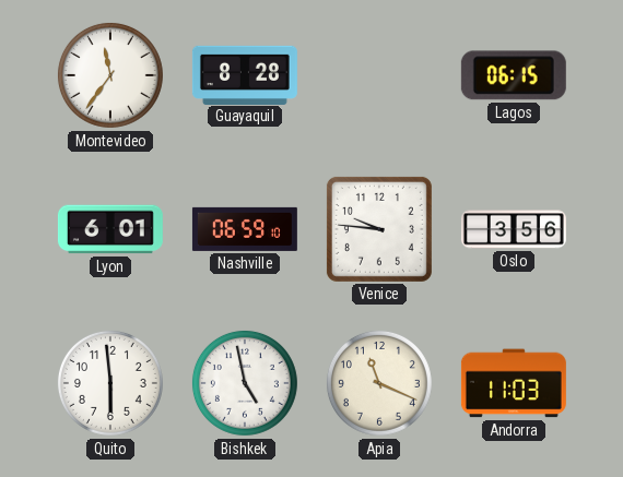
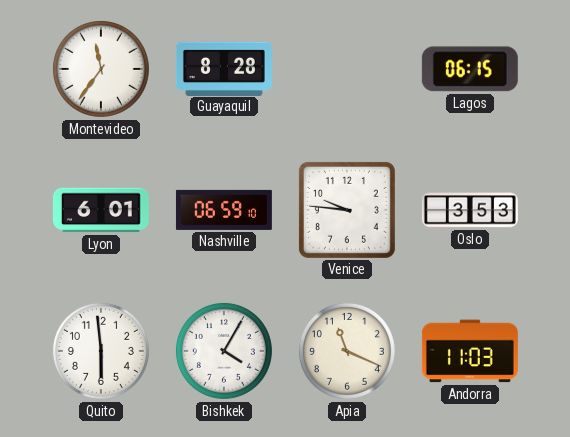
Oslo: 3:56 -> 3:53
Bishkek: 4:58 -> 4:05
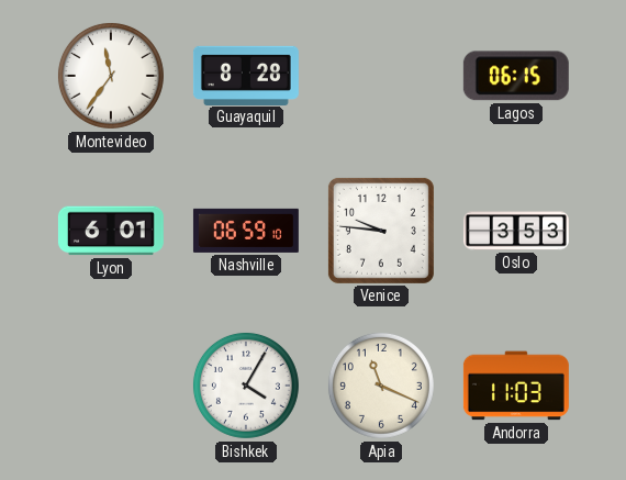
Quito: 5:59 -> none
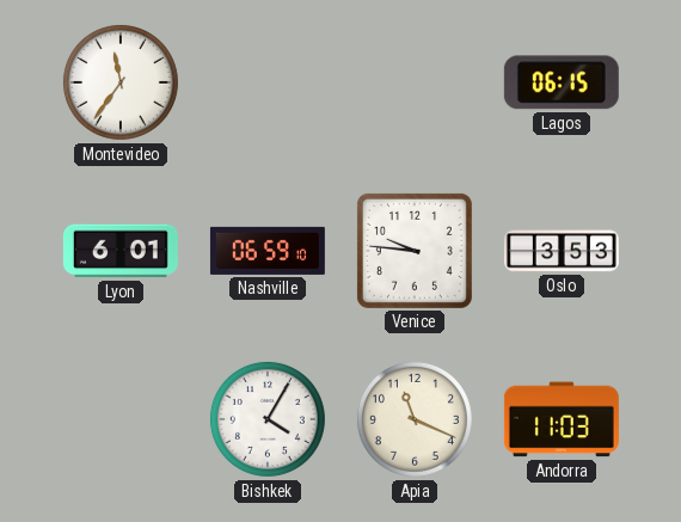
Guayaquil: 8:28 -> none
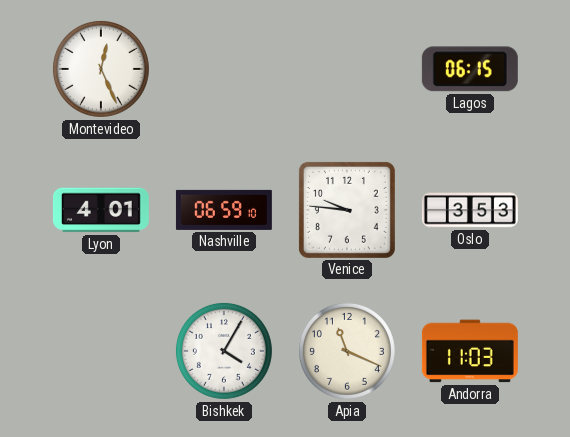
Montevideo: 11:36 -> 12:26
Lyon: 6:01 -> 4:01
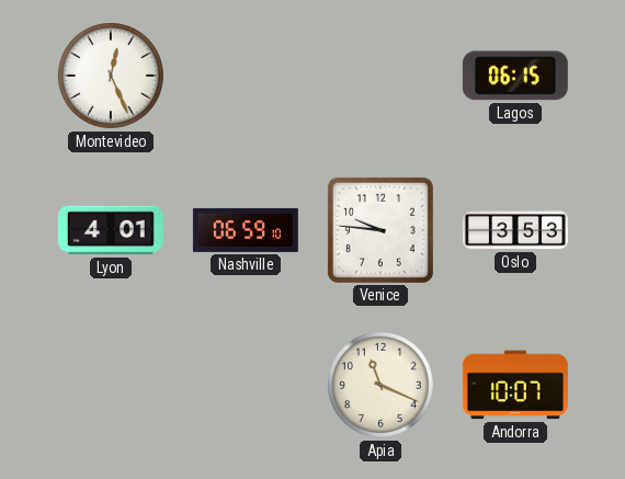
Bishkek: 4:05 -> none
Andorra: 11:03 -> 10:07
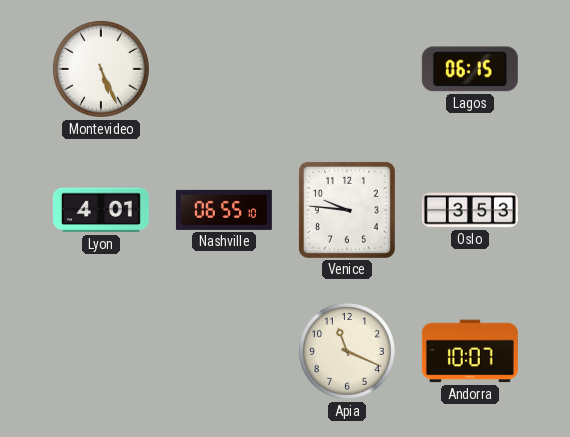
Montevideo: 12:26 -> 5:26
Nashville: 06:59 -> 06:55
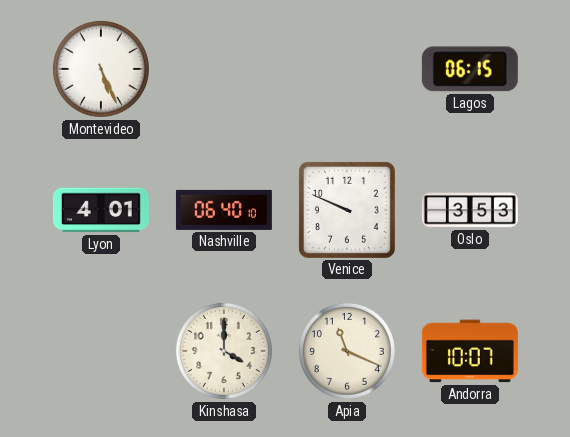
Nashville: 06:55 -> 06:40
Venice: 9:46 -> 9:49
Kinshasa: none -> 4:00
